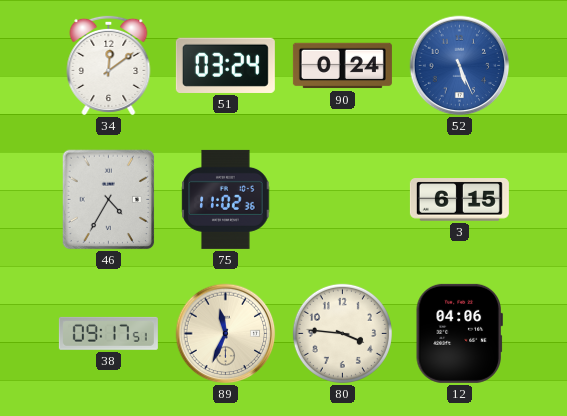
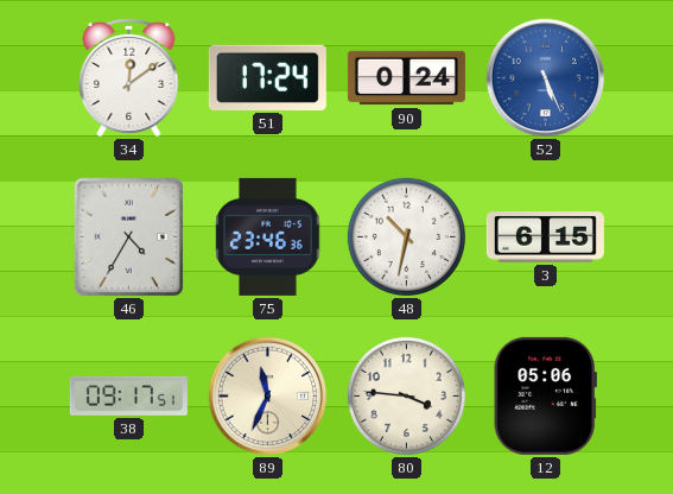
51: 03:24 -> 17:24
75: 11:02 -> 23:46
48: none -> 10:32
12: 04:06 -> 05:06
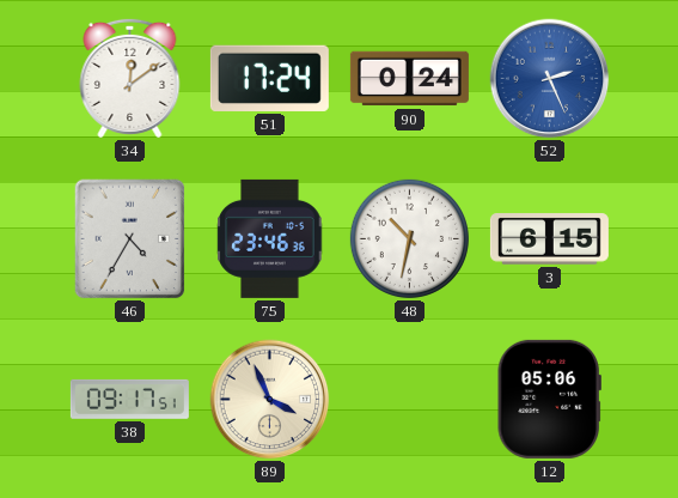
52: 5:26 -> 2:26
89: 11:34 -> 3:56
80: 3:46 -> none
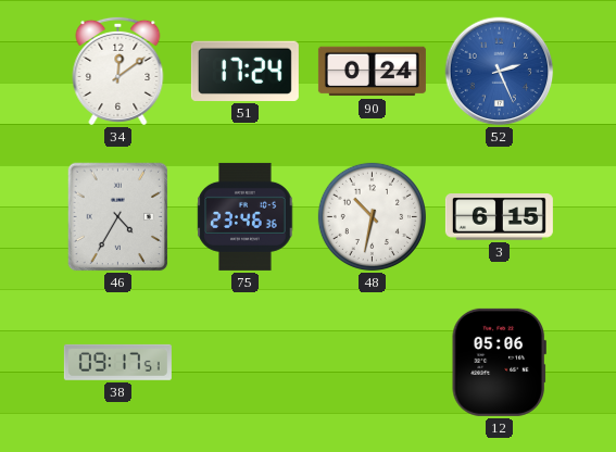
89: 3:56 -> none
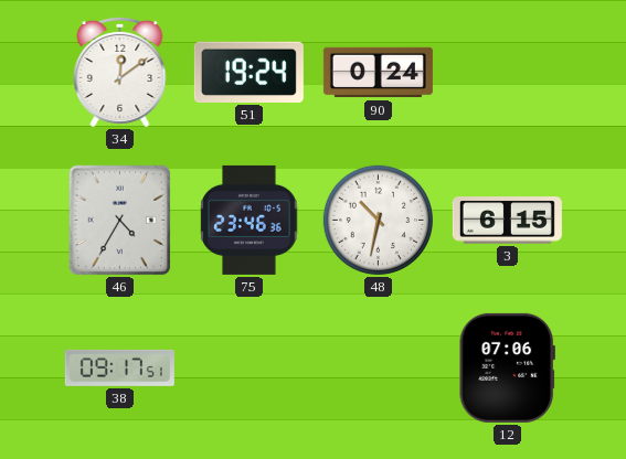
51: 17:24 -> 19:24
52: 2:26 -> none
12: 05:06 -> 07:06
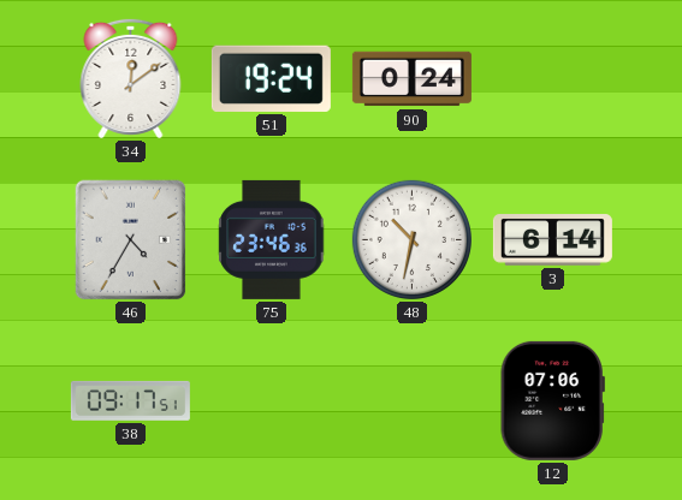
3: 6:15 -> 6:14
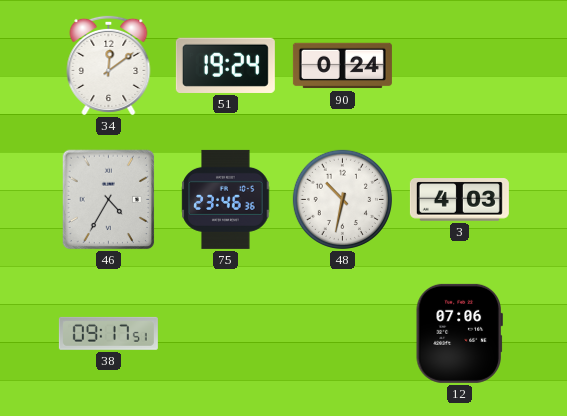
3: 6:14 -> 4:03
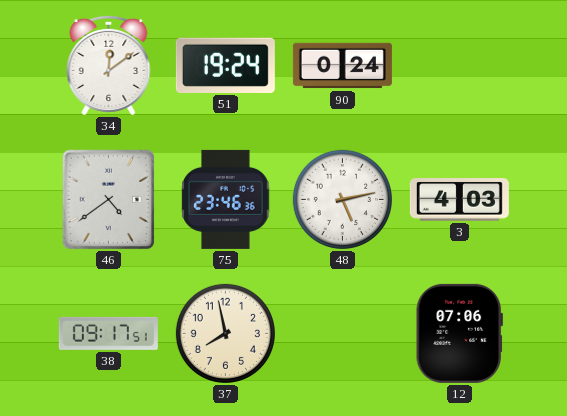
46: 4:35 -> 4:39
48: 10:32 -> 5:13
37: none -> 7:58
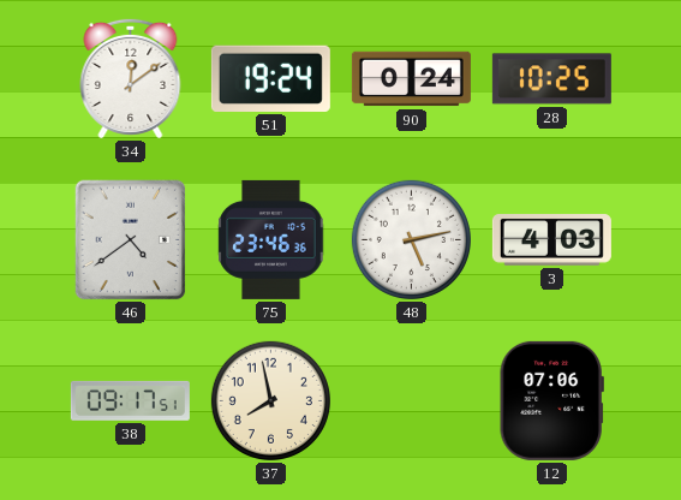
28: none -> 10:25
